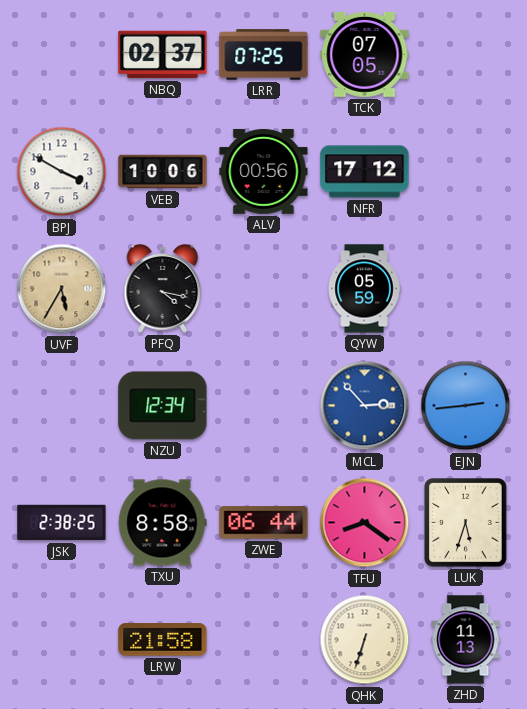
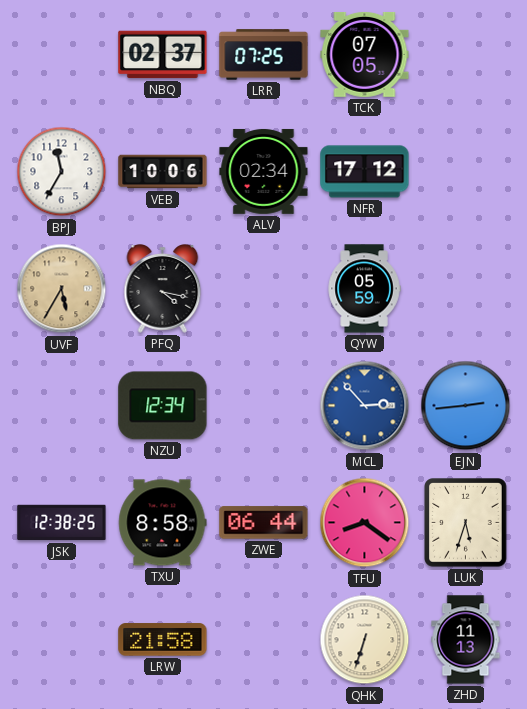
BPJ: 3:50 -> 11:35
ALV: 00:56 -> 02:34
JSK: 2:38 -> 12:38
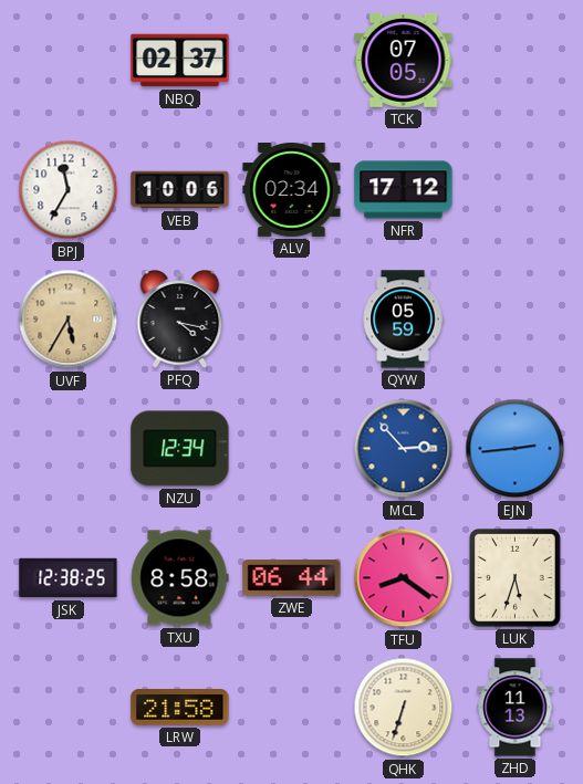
LRR: 07:25 -> none
